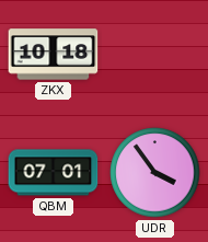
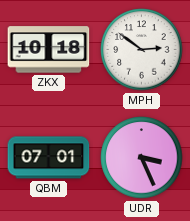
MPH: none -> 2:51
UDR: 3:54 -> 3:26
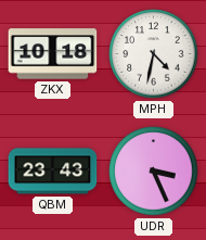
MPH: 2:51 -> 4:32
QBM: 07:01 -> 23:43
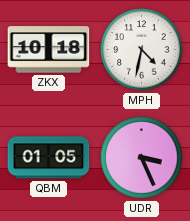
QBM: 23:43 -> 01:05
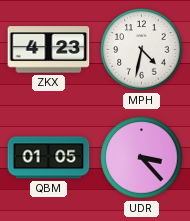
ZKX: 10:18 -> 4:23
UDR: 3:26 -> 3:23
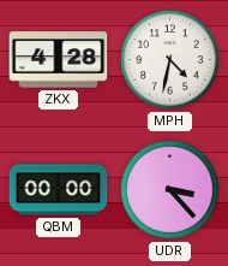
ZKX: 4:23 -> 4:28
QBM: 01:05 -> 00:00
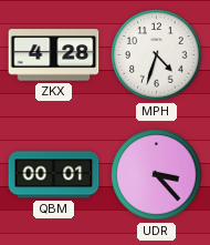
MPH: 4:32 -> 4:33
QBM: 00:00 -> 00:01
